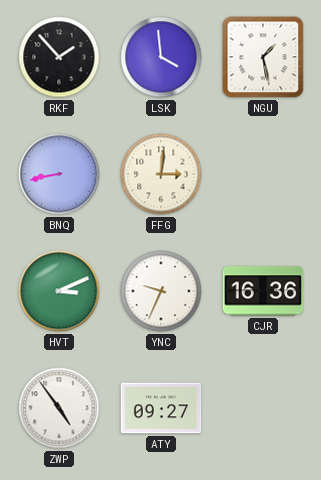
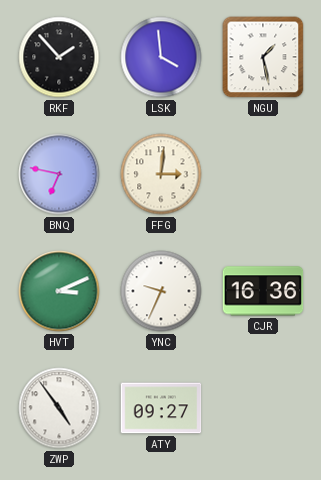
BNQ: 8:43 -> 6:47
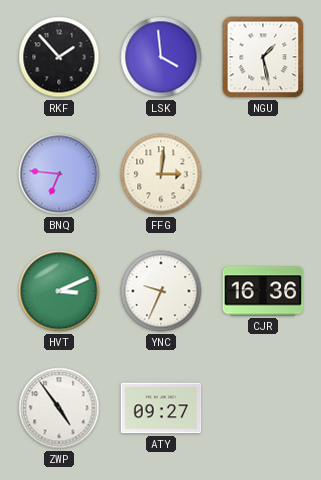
BNQ: 6:47 -> 6:46
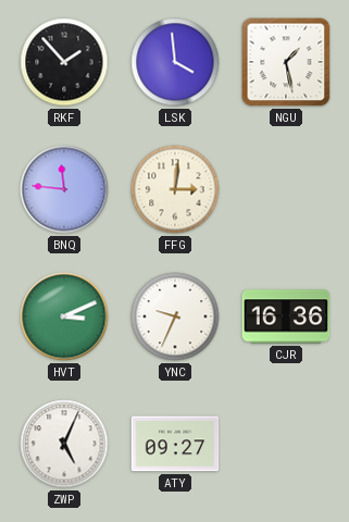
BNQ: 6:46 -> 11:46
ZWP: 4:54 -> 5:04
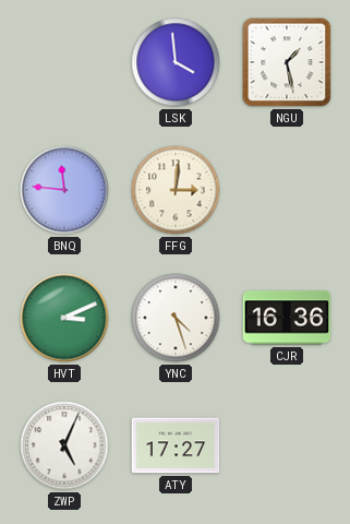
RKF: 1:53 -> none
YNC: 9:34 -> 4:27
ATY: 09:27 -> 17:27
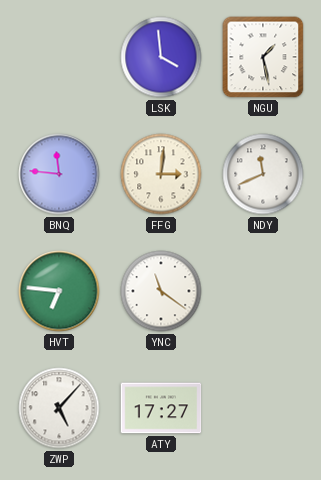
NDY: none -> 11:41
HVT: 3:11 -> 6:46
YNC: 4:27 -> 11:21
CJR: 16:36 -> none
ZWP: 5:04 -> 5:07
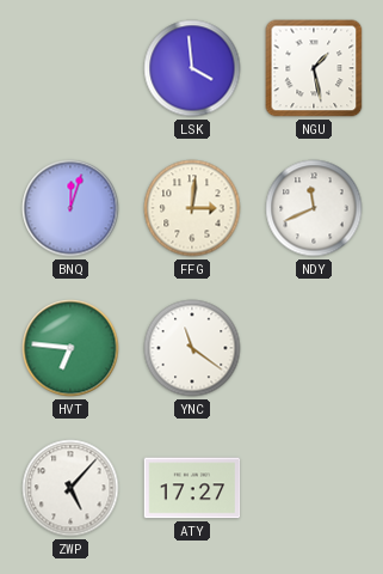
BNQ: 11:46 -> 12:03
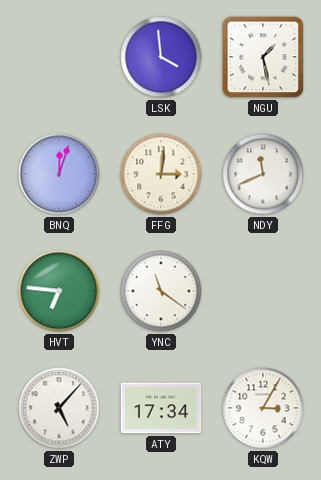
ATY: 17:27 -> 17:34
KQW: none -> 3:05
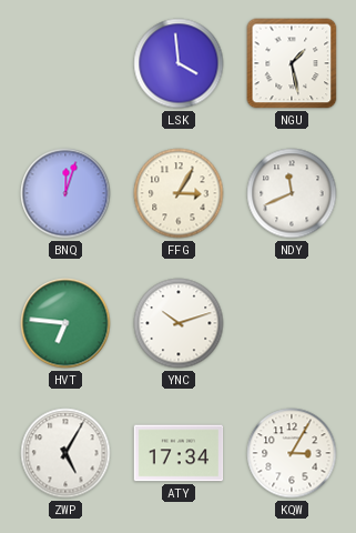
FFG: 3:01 -> 3:05
YNC: 11:21 -> 10:12
ZWP: 5:07 -> 5:05
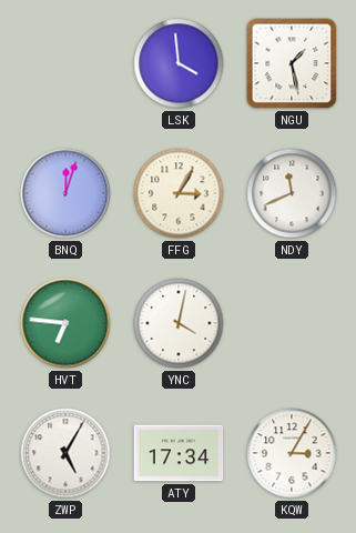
YNC: 10:12 -> 4:02
